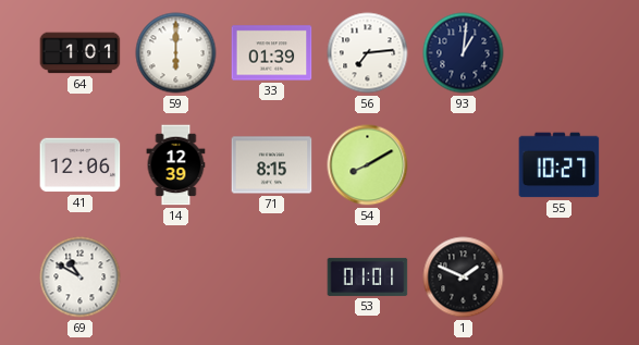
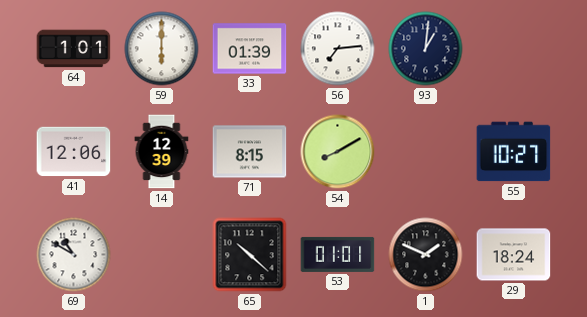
65: none -> 10:22
29: none -> 18:24
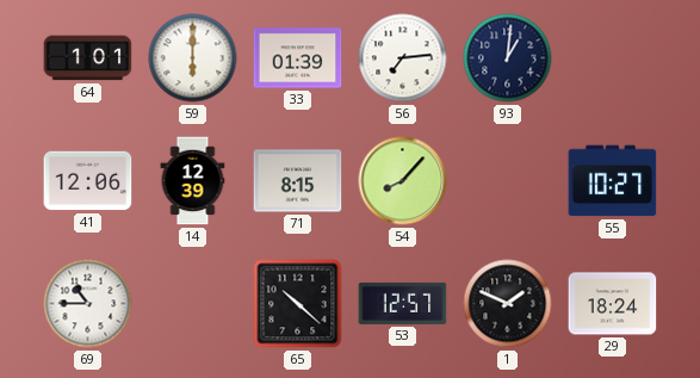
54: 8:10 -> 8:07
69: 10:50 -> 10:45
53: 01:01 -> 12:57
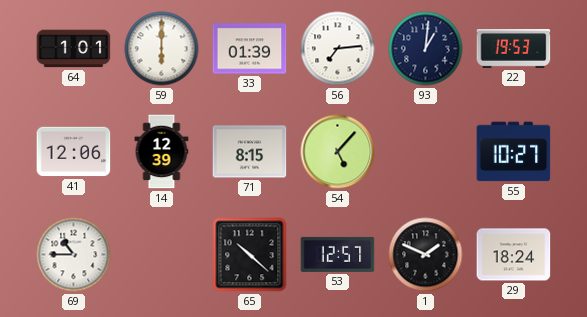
22: none -> 19:53
54: 8:07 -> 5:07
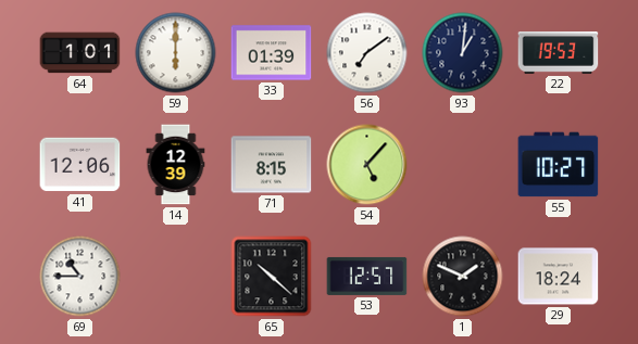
56: 7:14 -> 7:09
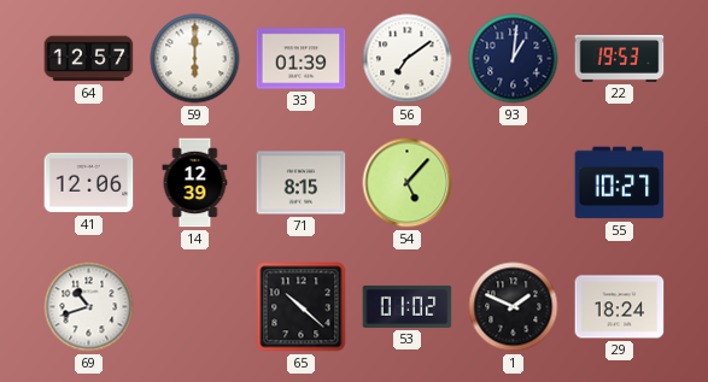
64: 1:01 -> 12:57
69: 10:45 -> 10:42
53: 12:57 -> 01:02
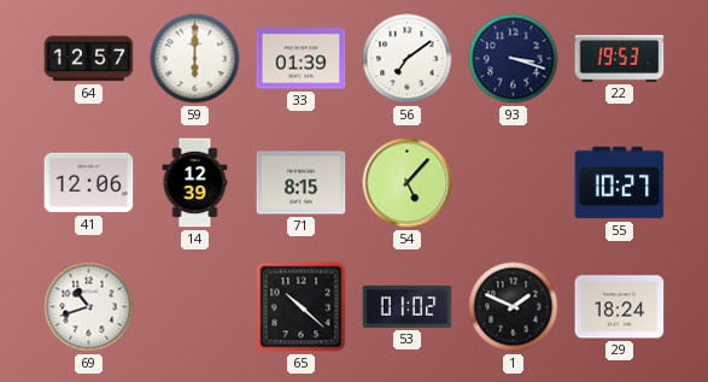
93: 1:01 -> 3:18
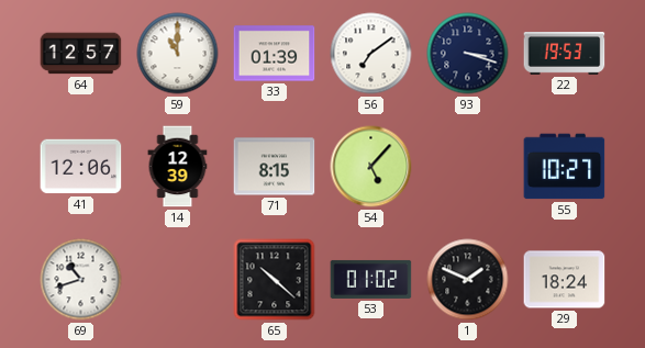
59: 6:00 -> 11:00
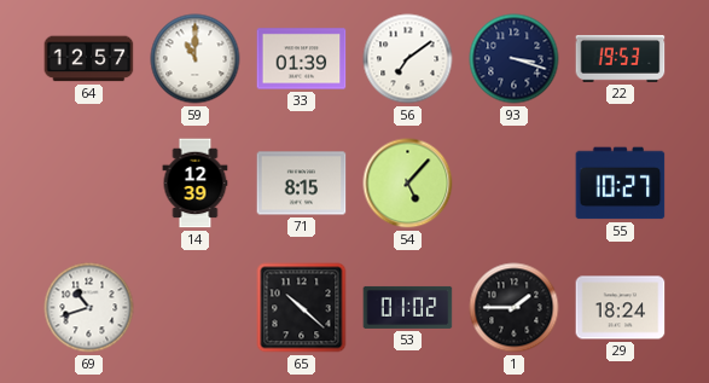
41: 12:06 -> none
1: 1:49 -> 1:45
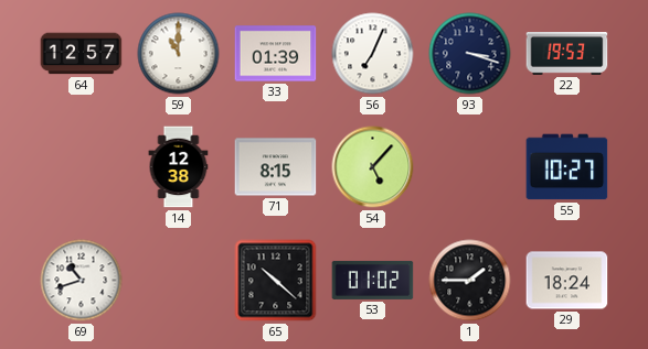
56: 7:09 -> 7:04
14: 12:39 -> 12:38
